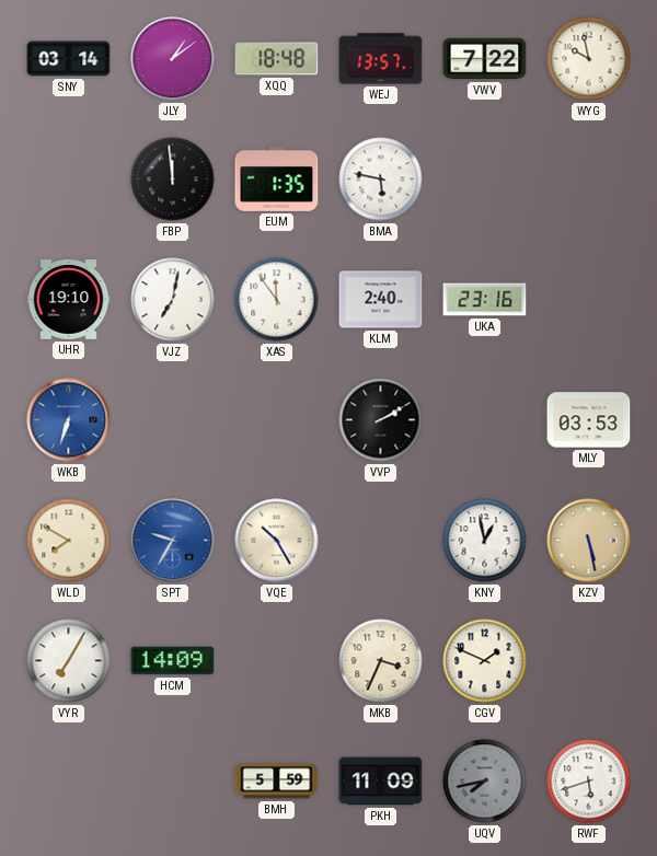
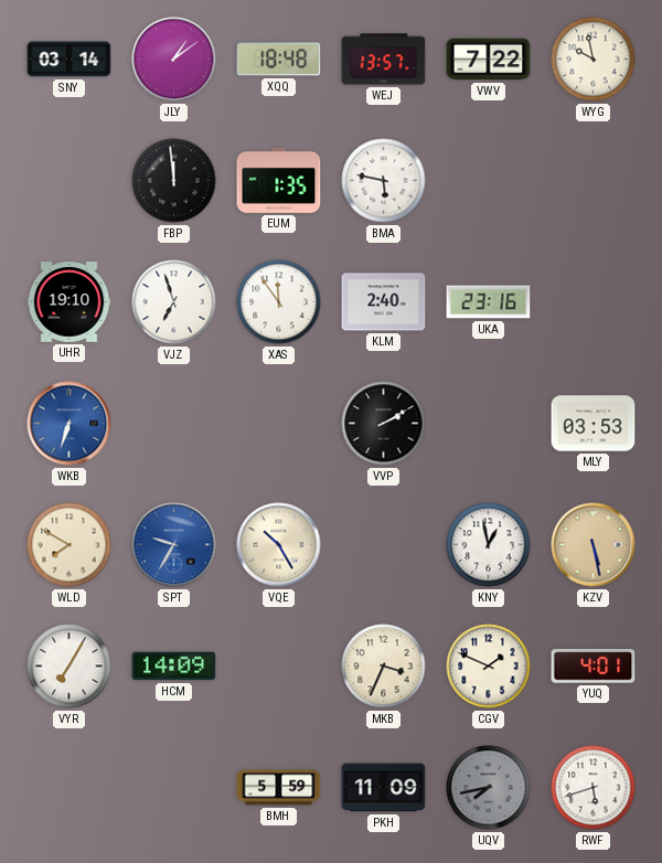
VJZ: 7:02 -> 6:57
YUQ: none -> 4:01
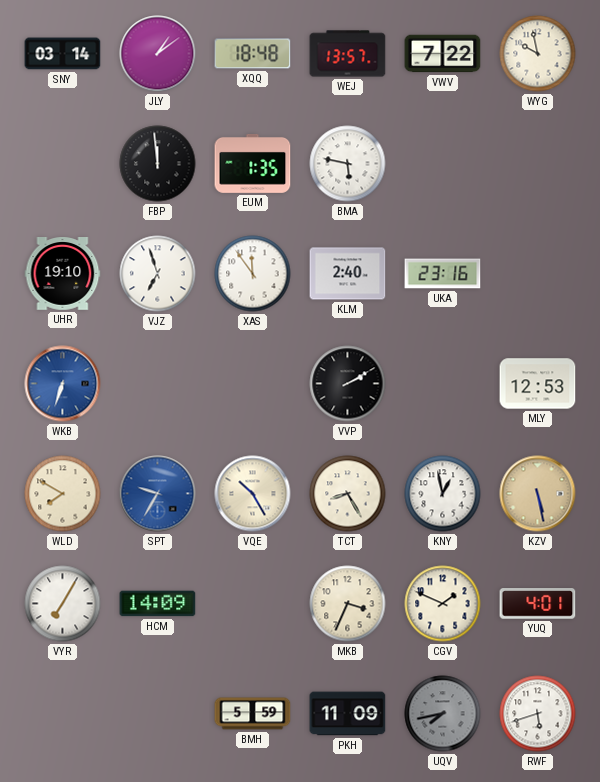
MLY: 03:53 -> 12:53
TCT: none -> 8:25
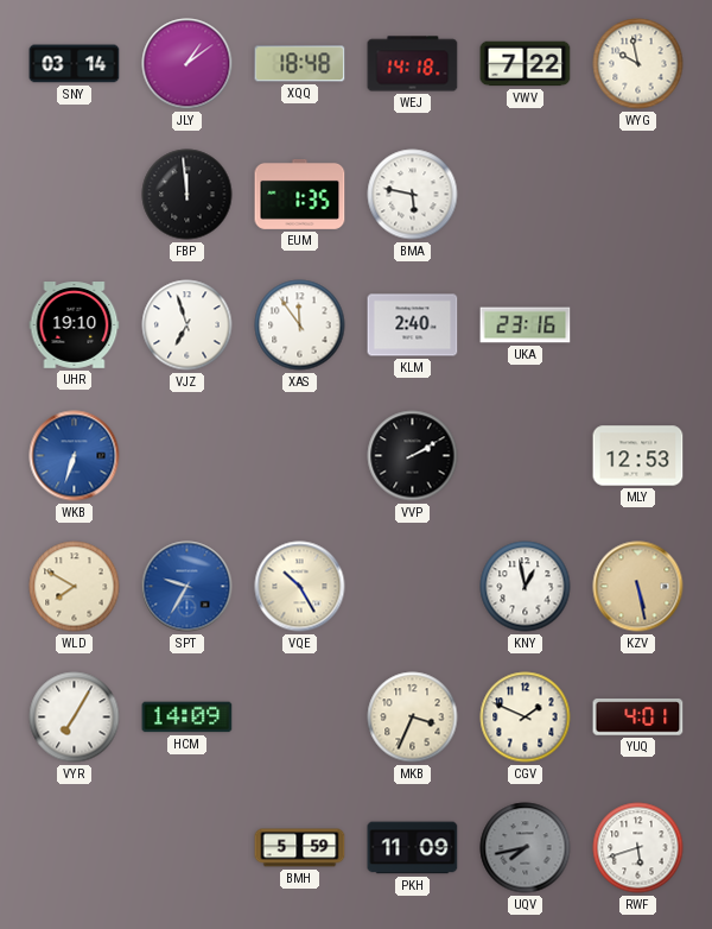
WEJ: 13:57 -> 14:18
TCT: 8:25 -> none
